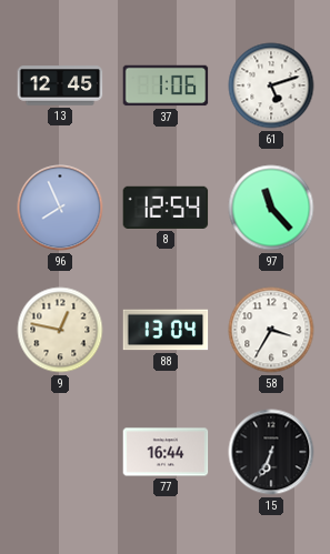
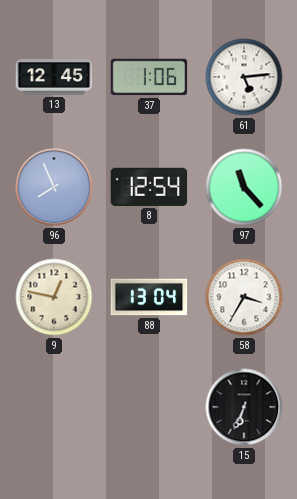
61: 5:12 -> 5:14
77: 16:44 -> none
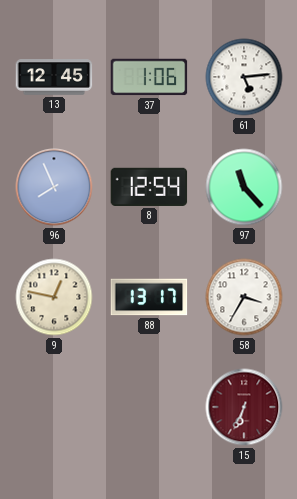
88: 13:04 -> 13:17
15 dial: black -> burgundy
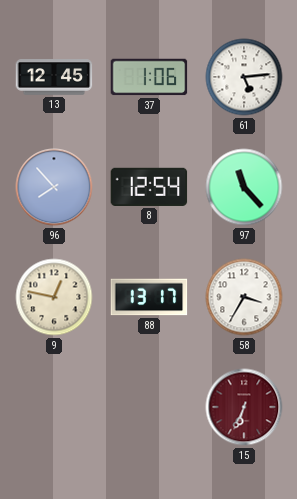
96: 7:56 -> 7:53
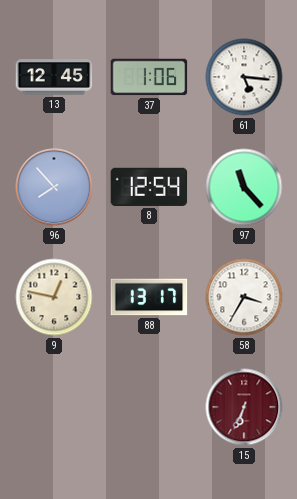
61: 5:14 -> 5:16
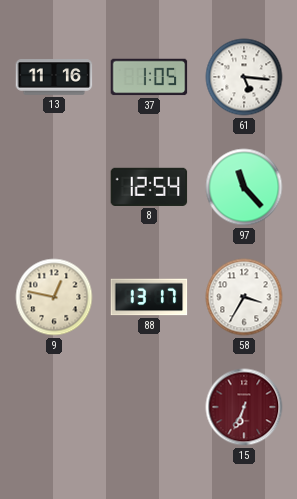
13: 12:45 -> 11:16
37: 1:06 -> 1:05
96: 7:53 -> none
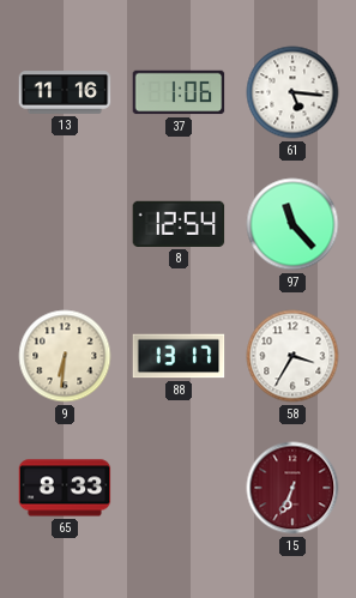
37: 1:05 -> 1:06
9: 12:47 -> 6:31
65: none -> 8:33
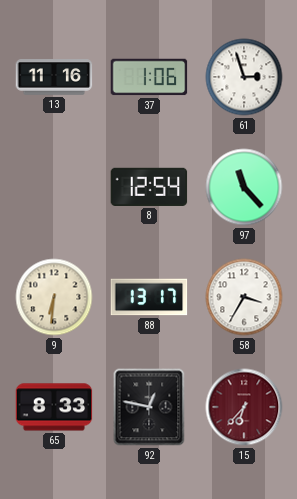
61: 5:16 -> 2:57
92: none -> 12:47
15: 6:34 -> 6:37
